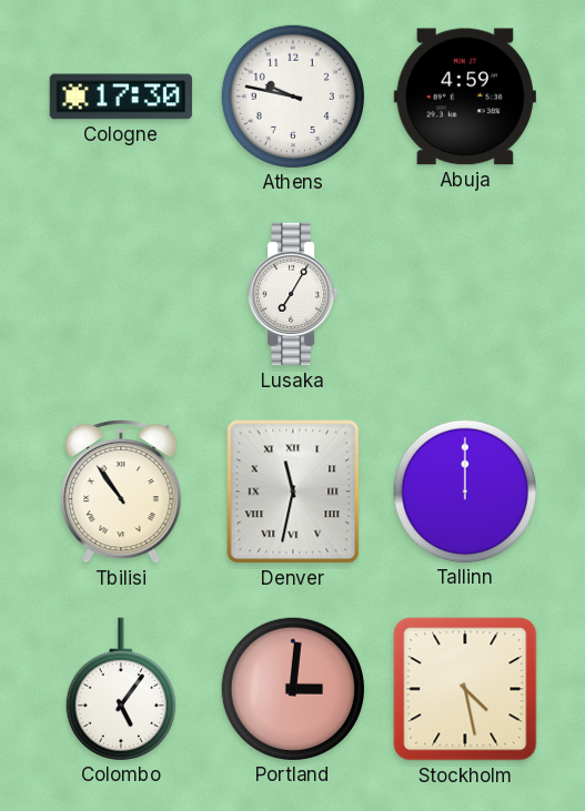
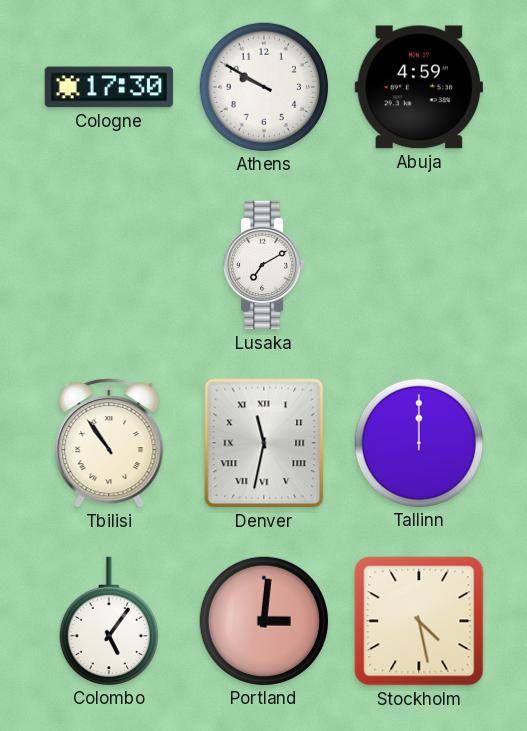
Athens: 9:47 -> 9:50
Lusaka: 7:05 -> 7:10
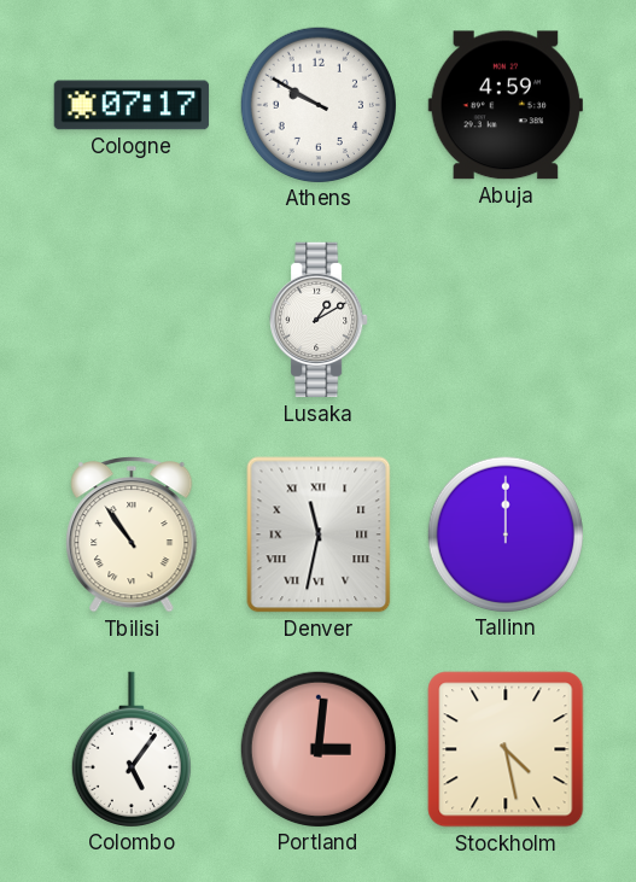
Cologne: 17:30 -> 07:17
Lusaka: 7:10 -> 1:10
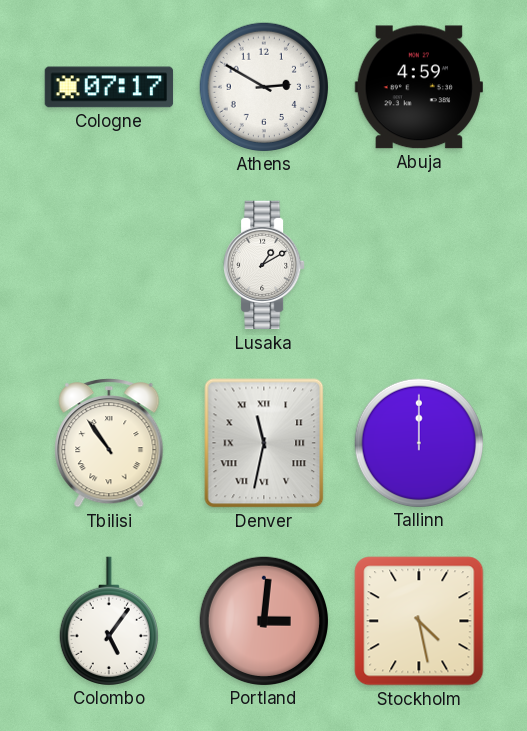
Athens: 9:50 -> 2:50
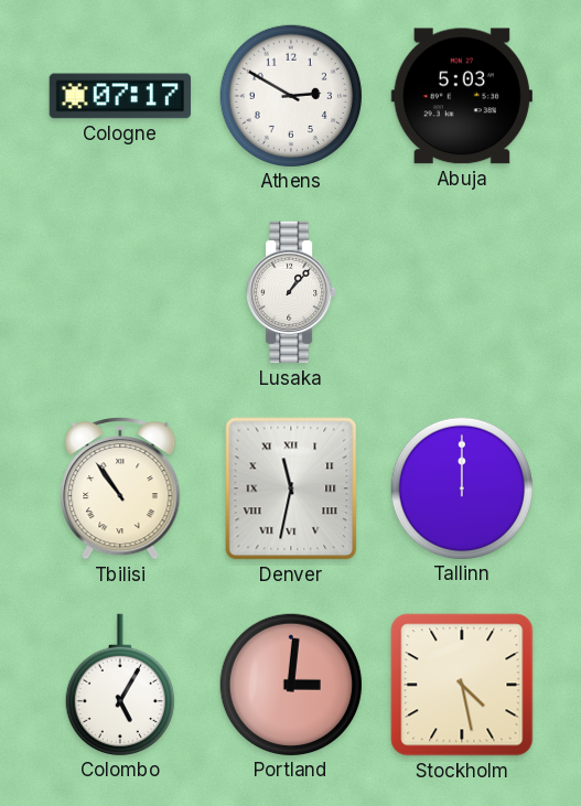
Abuja: 4:59 -> 5:03
Lusaka: 1:10 -> 1:07
Colombo: 5:06 -> 5:05
